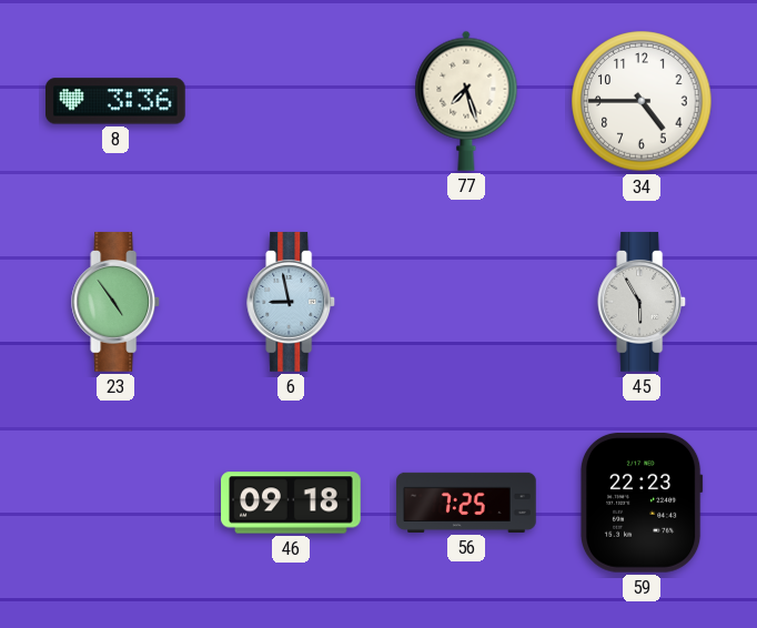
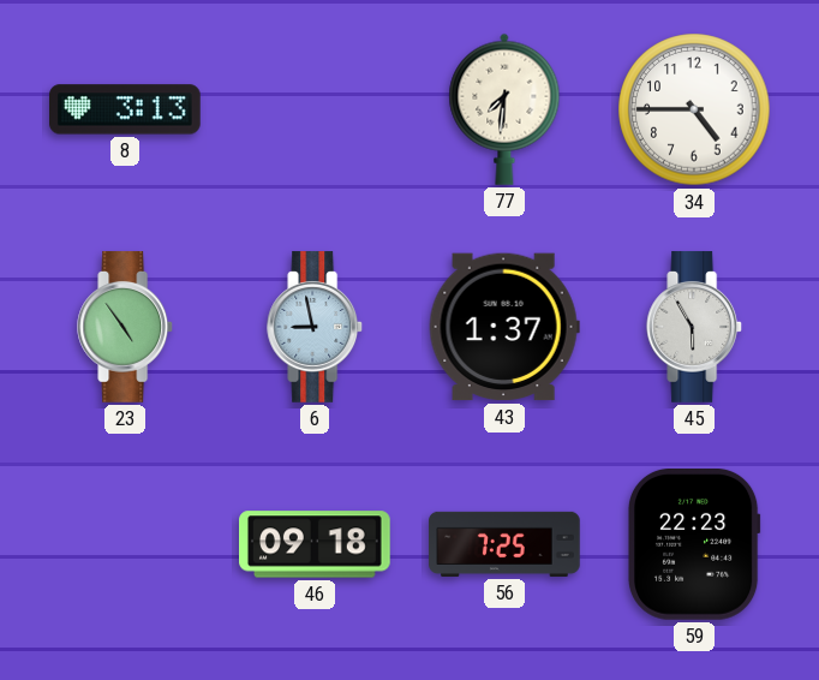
8: 3:36 -> 3:13
77: 7:27 -> 7:31
43: none -> 1:37
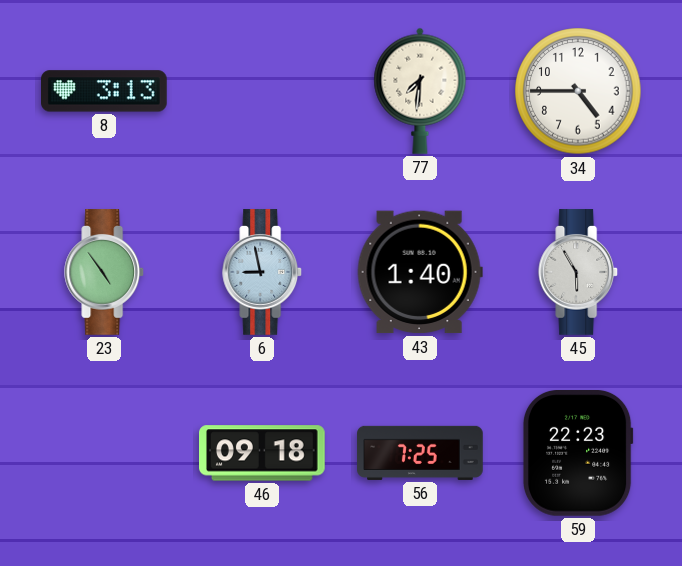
43: 1:37 -> 1:40
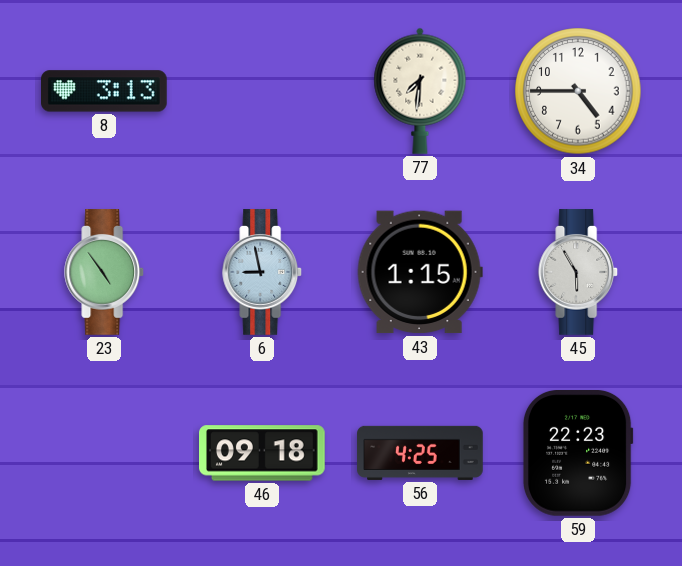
43: 1:40 -> 1:15
56: 7:25 -> 4:25
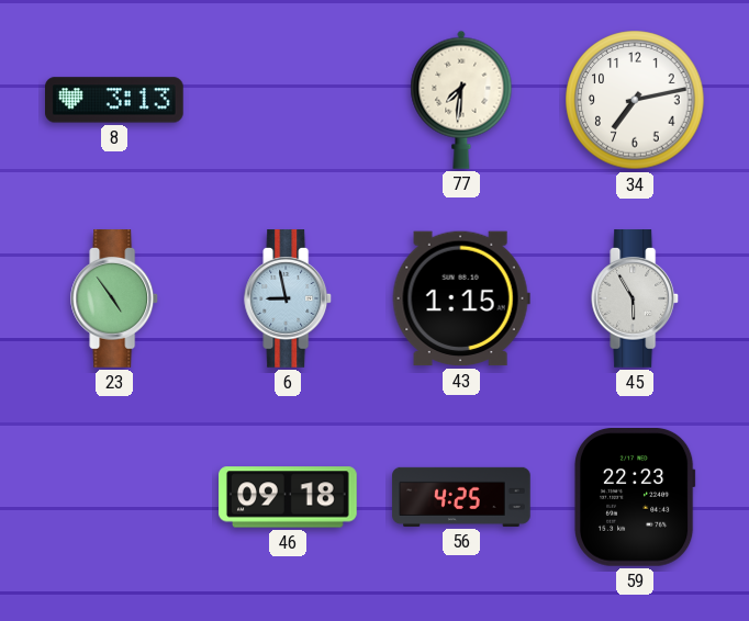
34: 4:45 -> 7:13
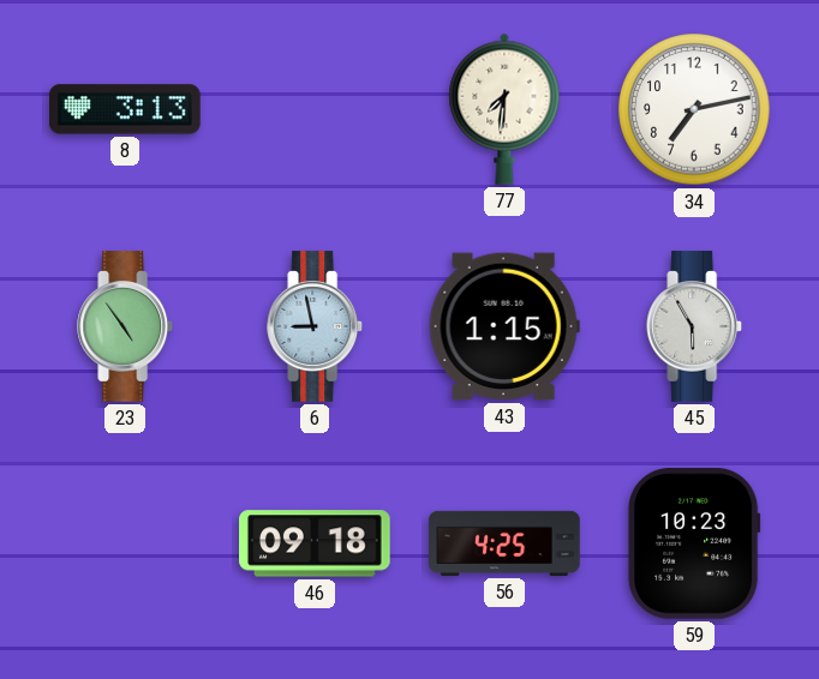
59: 22:23 -> 10:23
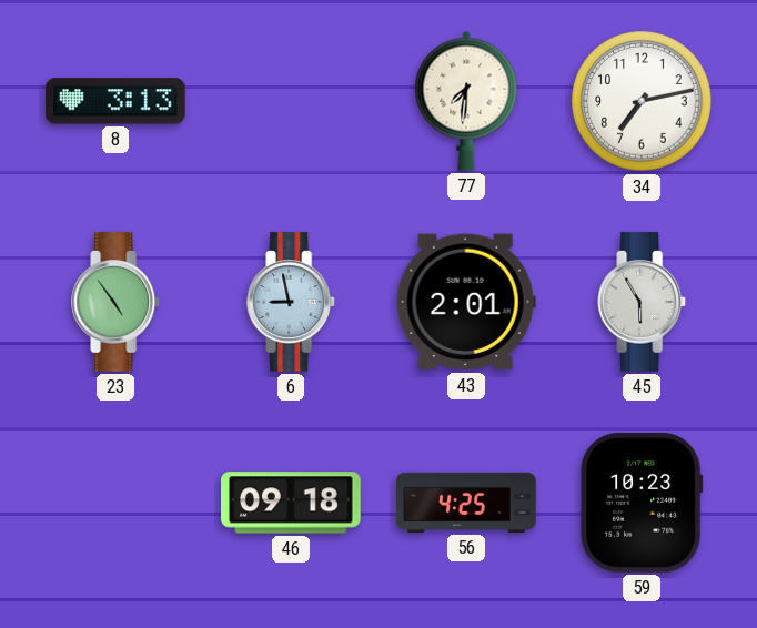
43: 1:15 -> 2:01
